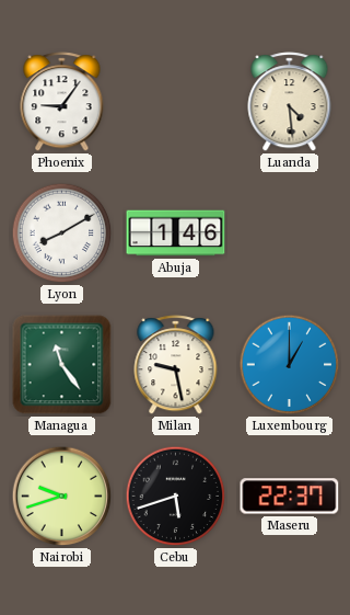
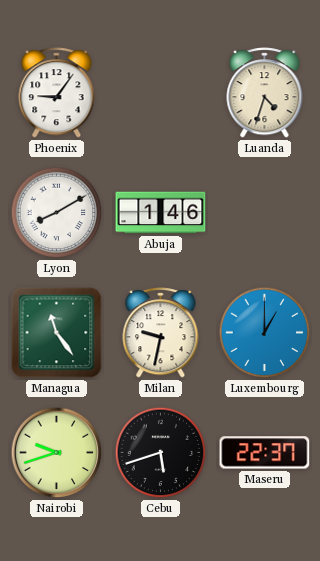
Luanda: 4:29 -> 4:33
Milan: 9:28 -> 9:32
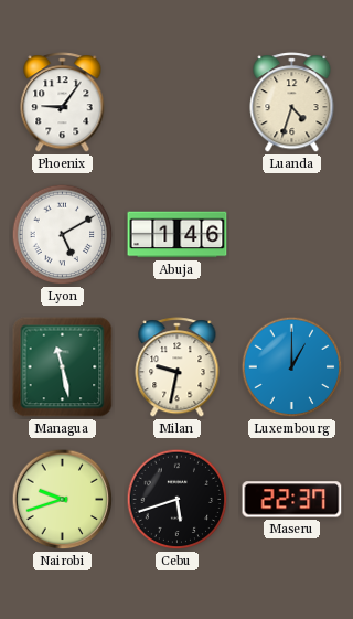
Lyon: 8:10 -> 5:10
Managua: 11:24 -> 11:28
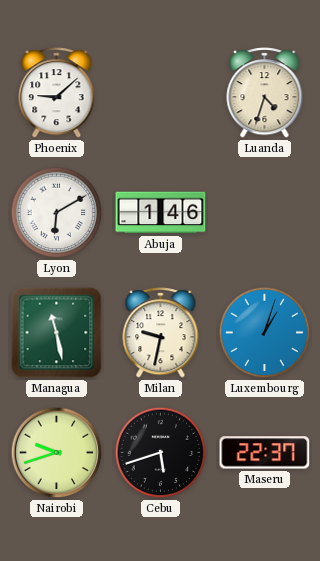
Phoenix: 9:06 -> 9:08
Lyon: 5:10 -> 6:10
Luxembourg: 1:00 -> 1:03
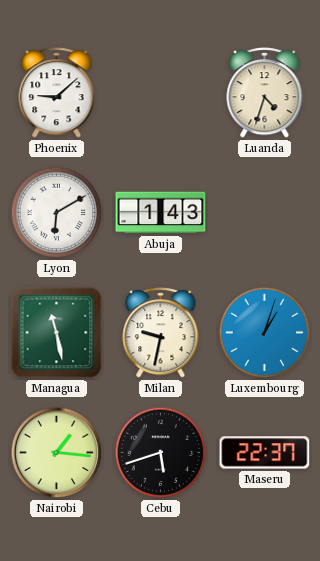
Abuja: 1:46 -> 1:43
Nairobi: 9:42 -> 1:16
